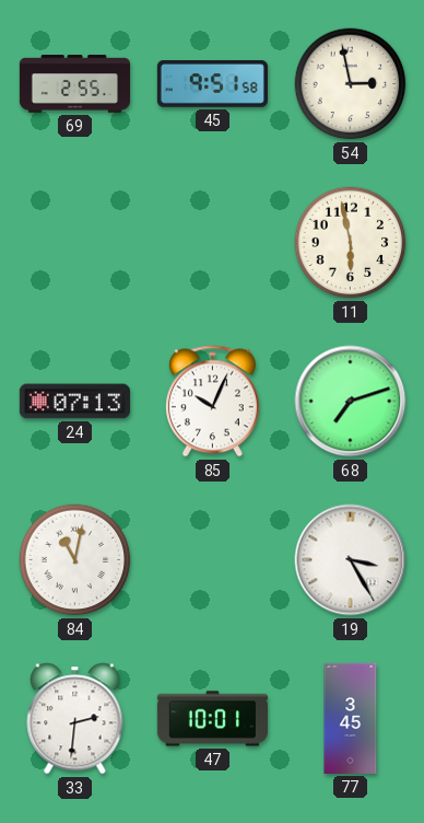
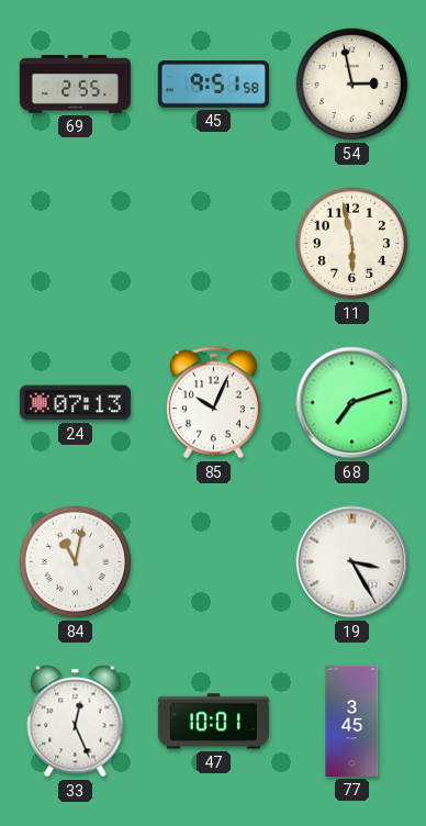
33: 2:31 -> 12:26
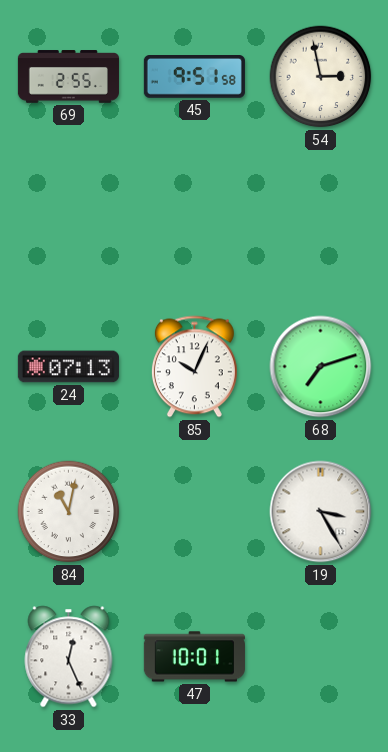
11: 5:58 -> none
77: 3:45 -> none
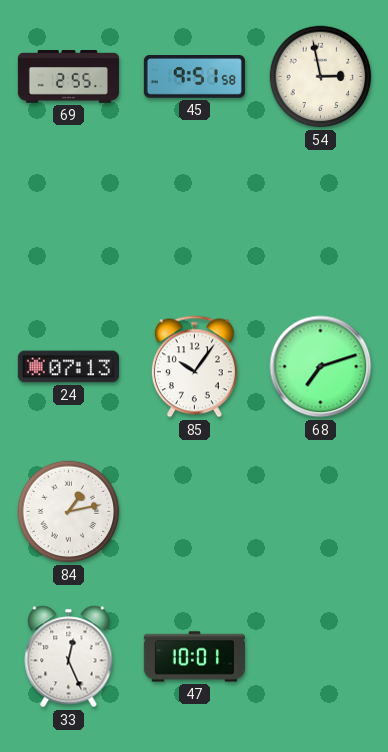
85: 10:04 -> 10:06
84: 11:02 -> 1:13
19: 3:25 -> none
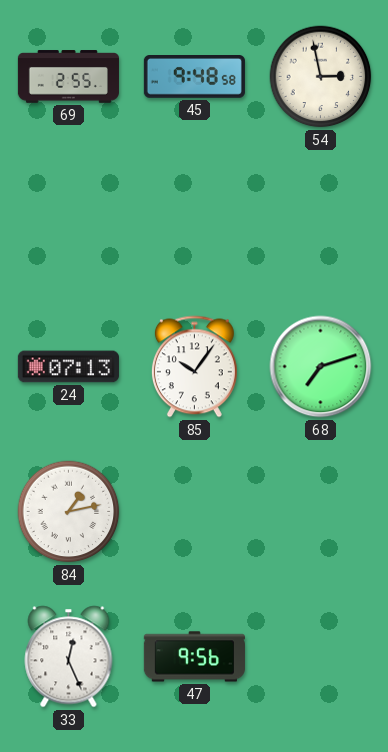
45: 9:51 -> 9:48
47: 10:01 -> 9:56
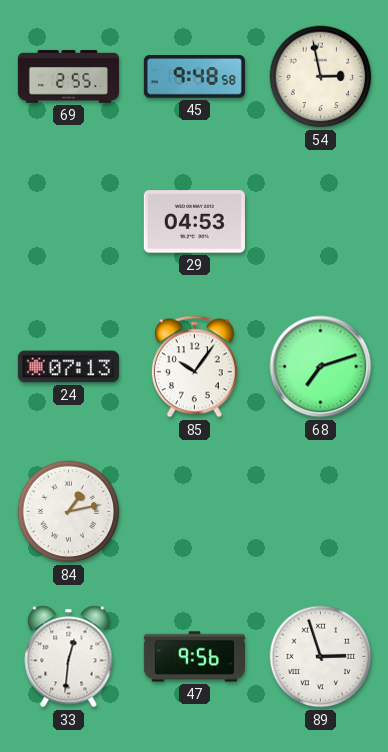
29: none -> 04:53
33: 12:26 -> 12:31
89: none -> 2:57
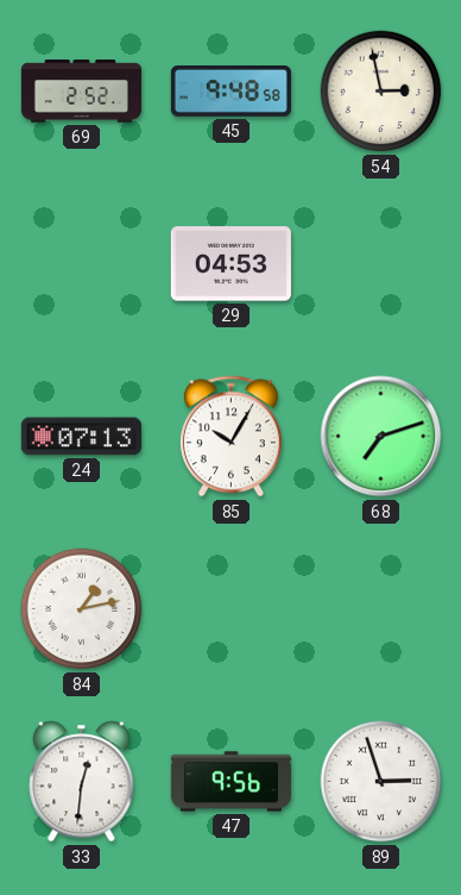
69: 2:55 -> 2:52
85: 10:06 -> 10:05
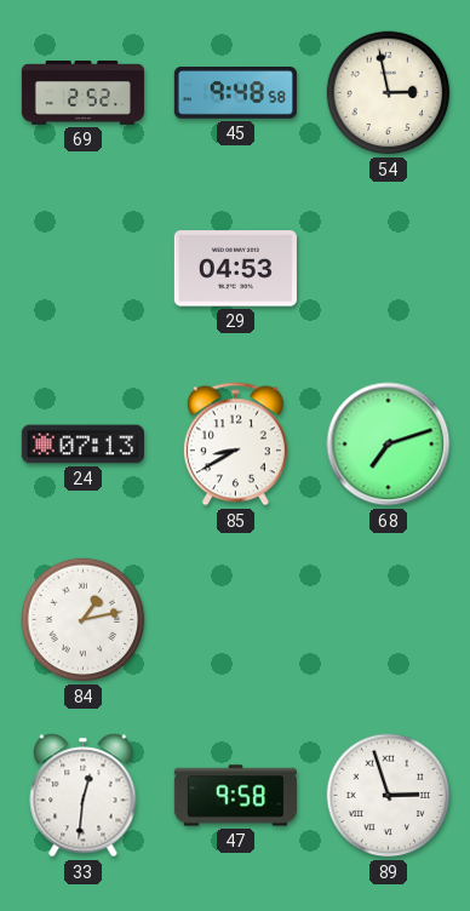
85: 10:05 -> 8:40
47: 9:56 -> 9:58
